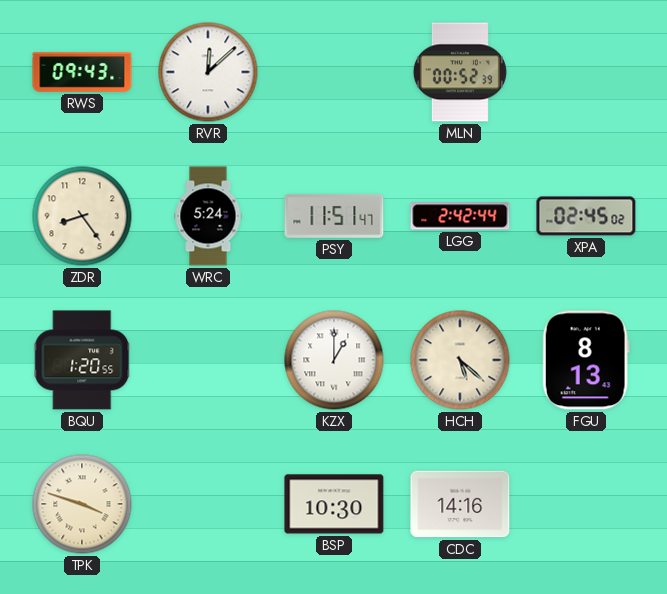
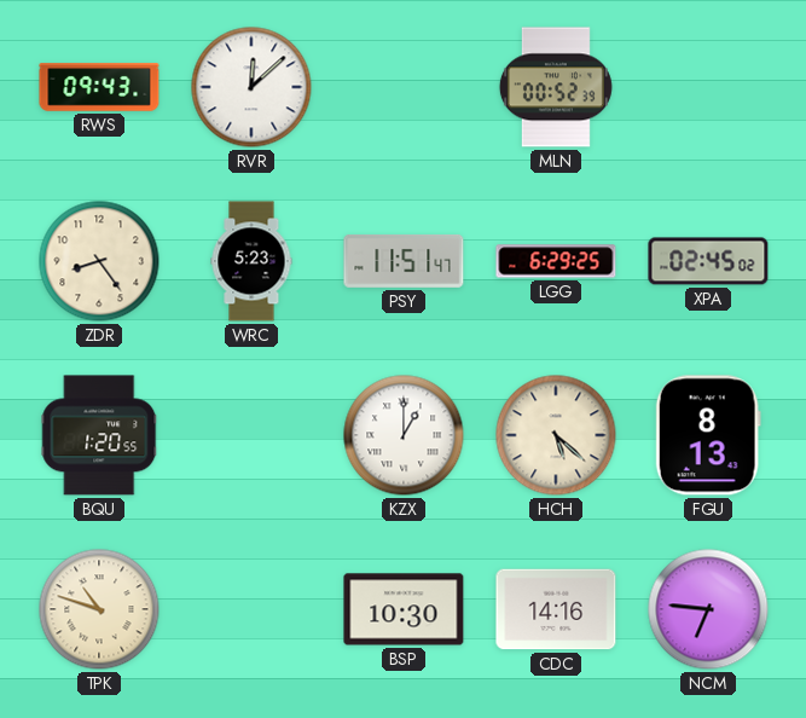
WRC: 5:24 -> 5:23
LGG: 2:42 -> 6:29
TPK: 3:48 -> 10:48
NCM: none -> 6:46
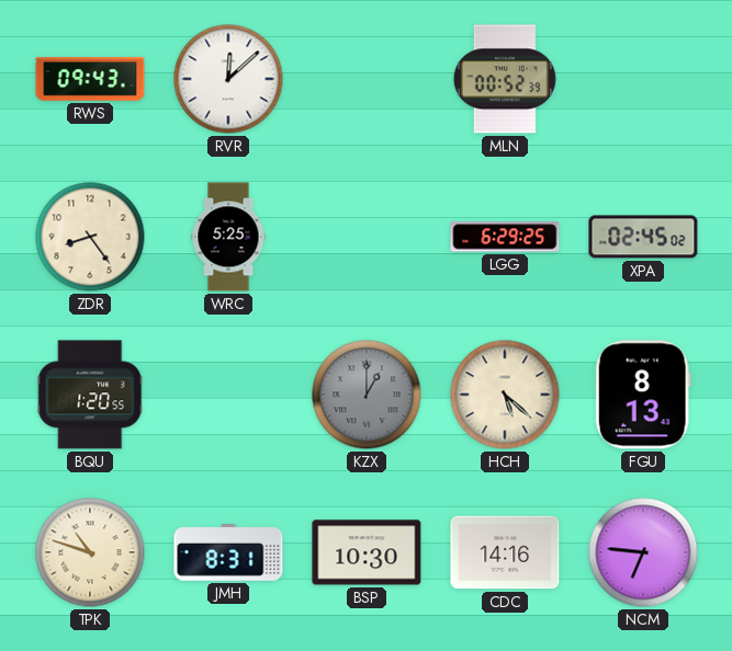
WRC: 5:23 -> 5:25
PSY: 11:51 -> none
KZX dial: white -> grey
JMH: none -> 8:31
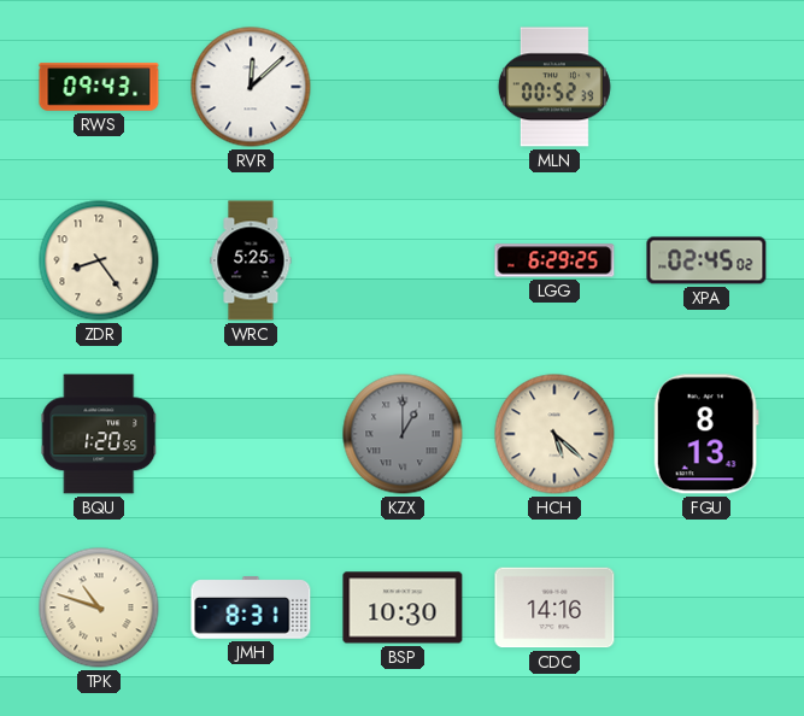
NCM: 6:46 -> none
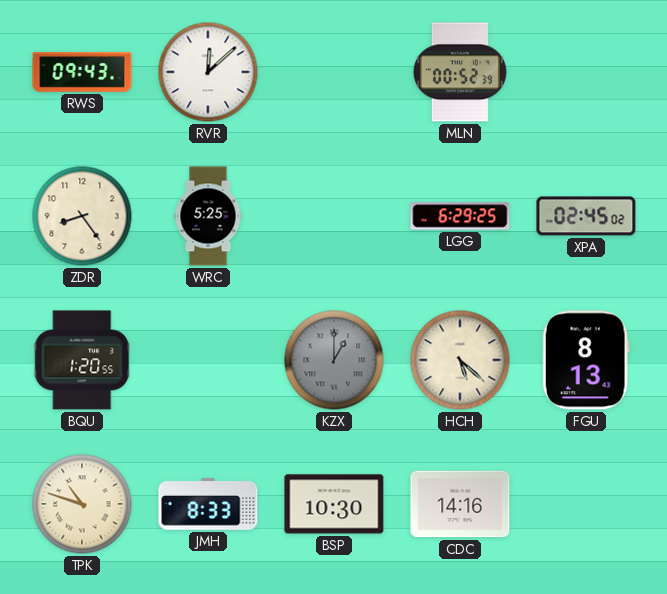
JMH: 8:31 -> 8:33
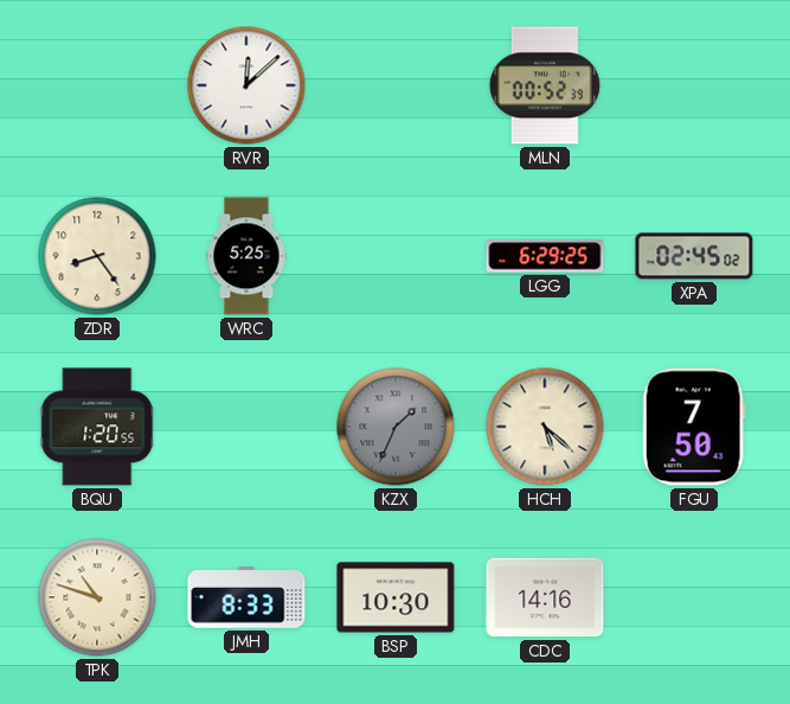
RWS: 09:43 -> none
KZX: 1:00 -> 1:34
FGU: 8:13 -> 7:50
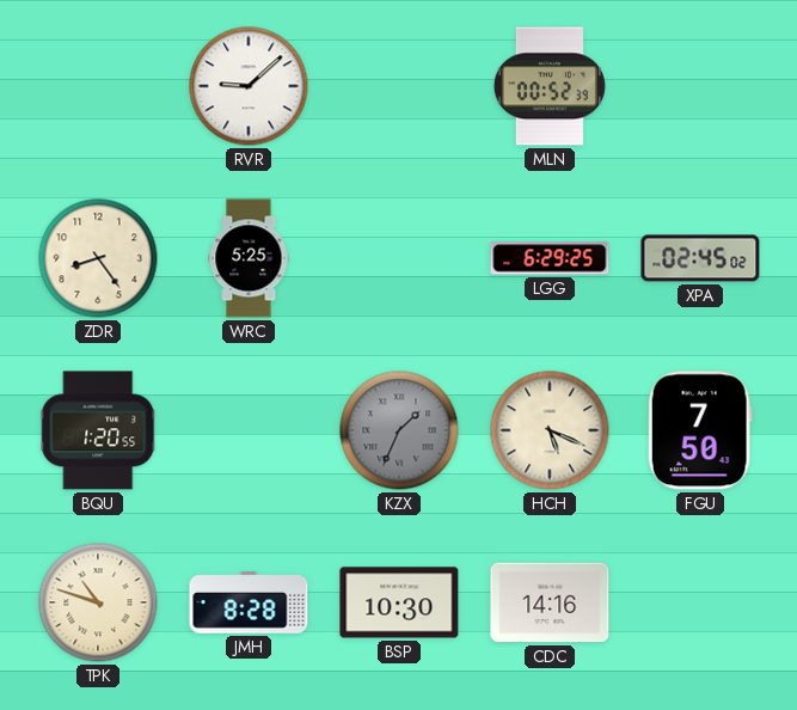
RVR: 12:08 -> 9:08
HCH: 5:22 -> 5:19
JMH: 8:33 -> 8:28
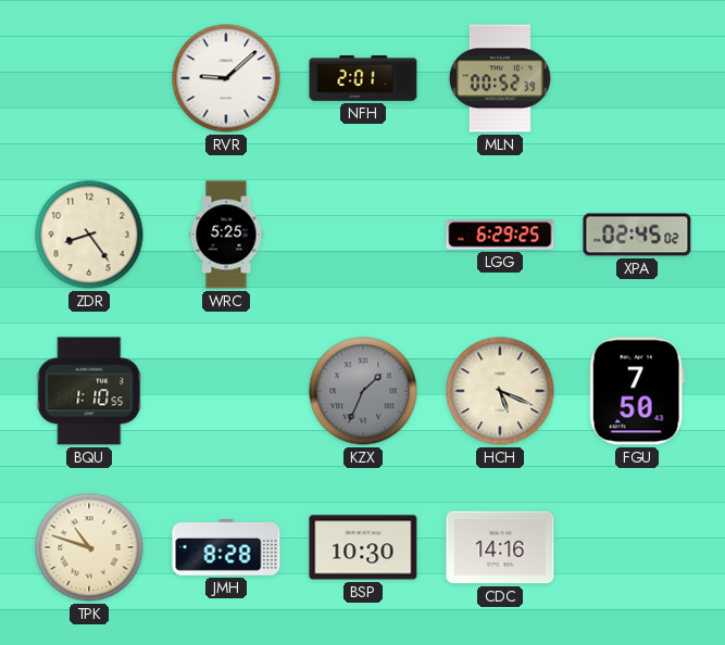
NFH: none -> 2:01
BQU: 1:20 -> 1:10
